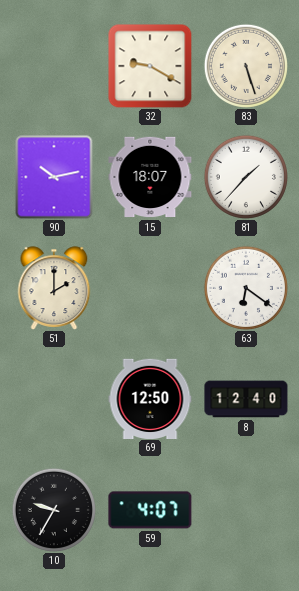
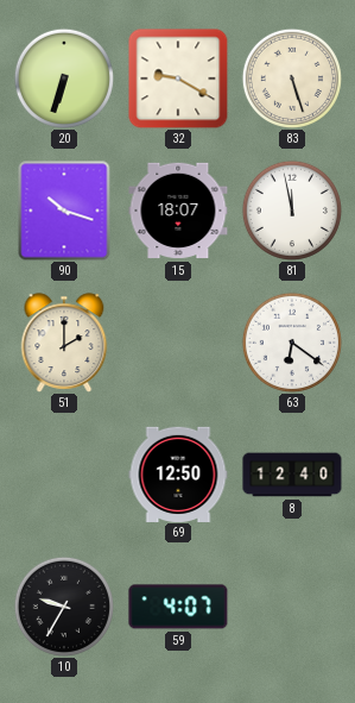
20: none -> 6:33
90: 10:13 -> 10:18
81: 1:37 -> 11:58
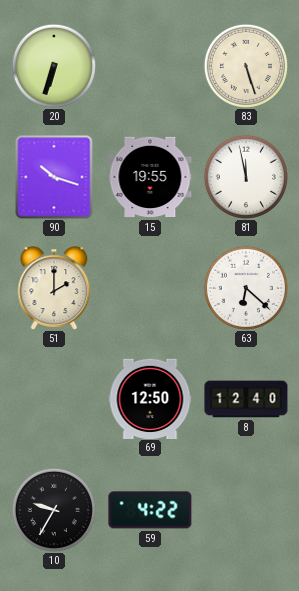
32: 9:20 -> none
15: 18:07 -> 19:55
63: 6:21 -> 6:22
59: 4:07 -> 4:22
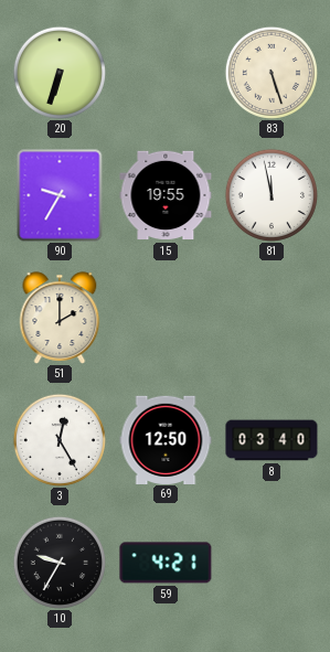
90: 10:18 -> 9:35
63: 6:22 -> none
3: none -> 12:25
8: 12:40 -> 03:40
59: 4:22 -> 4:21
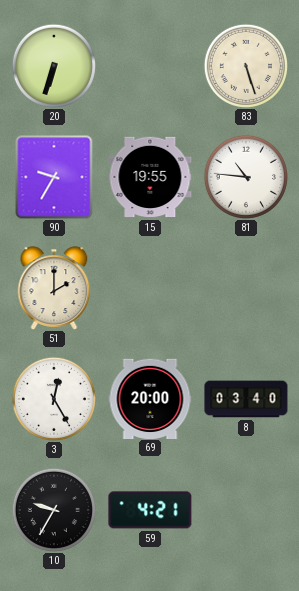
81: 11:58 -> 10:46
69: 12:50 -> 20:00
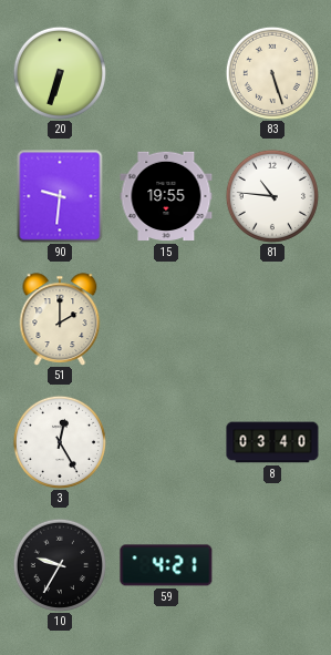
90: 9:35 -> 9:31
69: 20:00 -> none
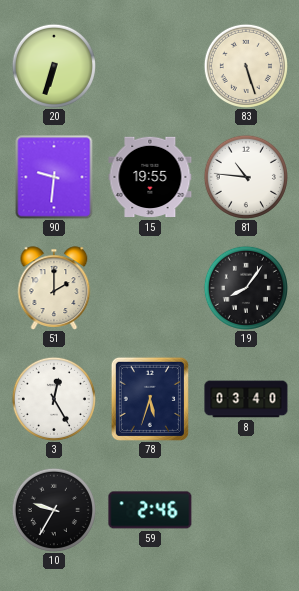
19: none -> 8:06
78: none -> 5:33
59: 4:21 -> 2:46
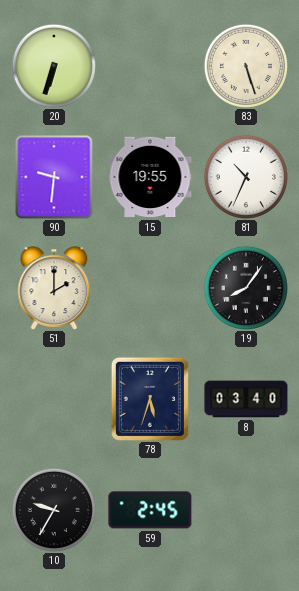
81: 10:46 -> 10:34
3: 12:25 -> none
59: 2:46 -> 2:45
